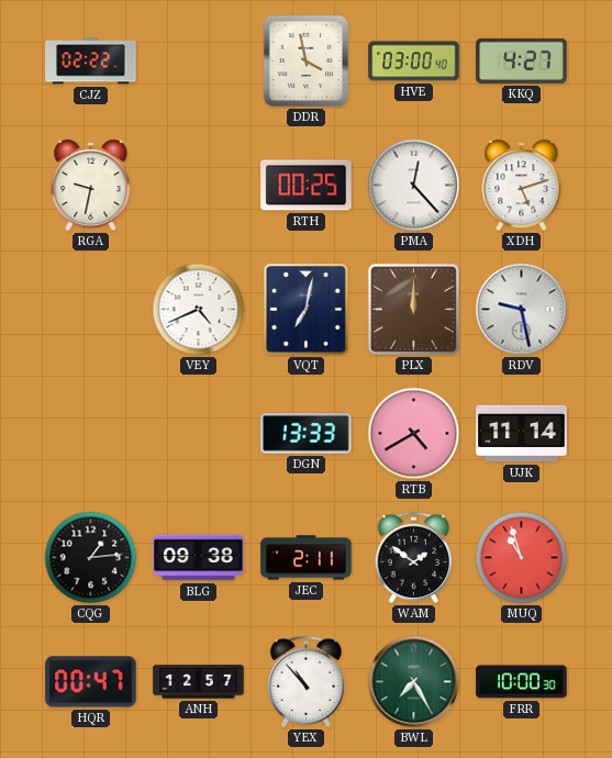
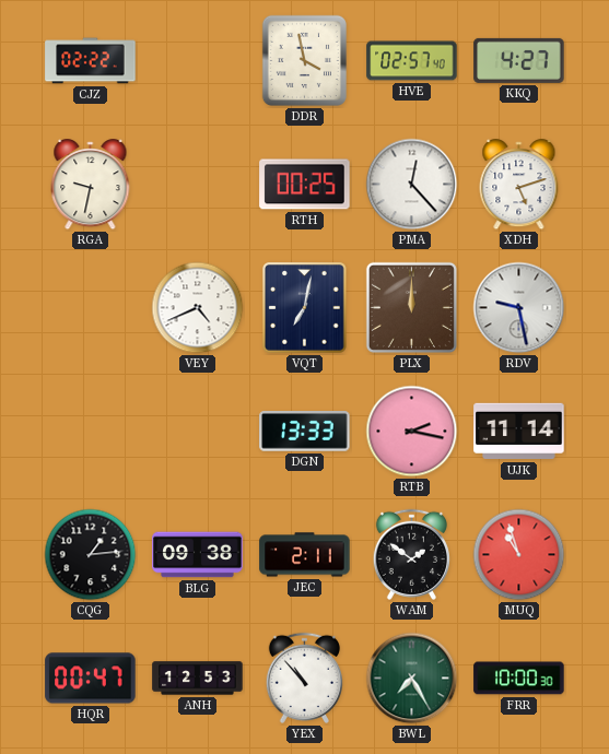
HVE: 03:00 -> 02:57
RTB: 4:40 -> 2:17
ANH: 12:57 -> 12:53
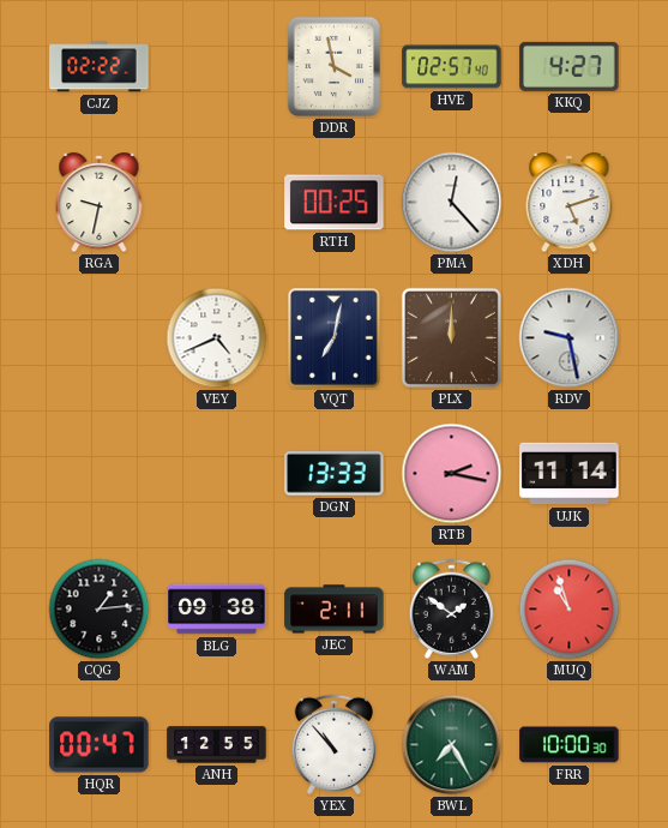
ANH: 12:53 -> 12:55
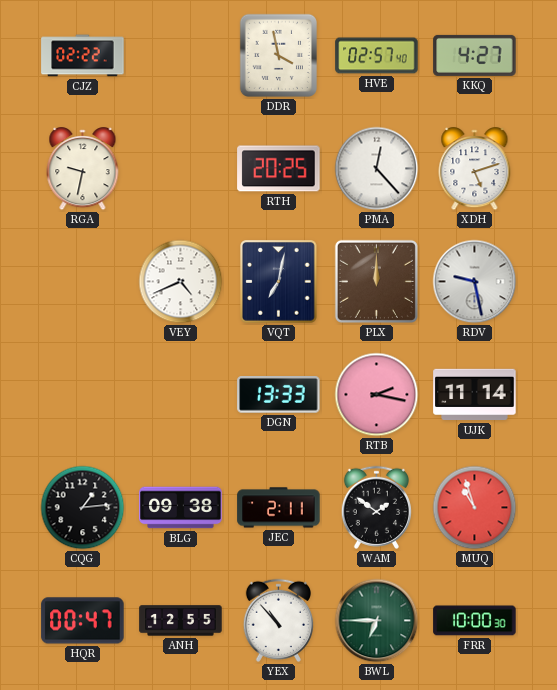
RTH: 00:25 -> 20:25
BWL: 7:25 -> 6:45
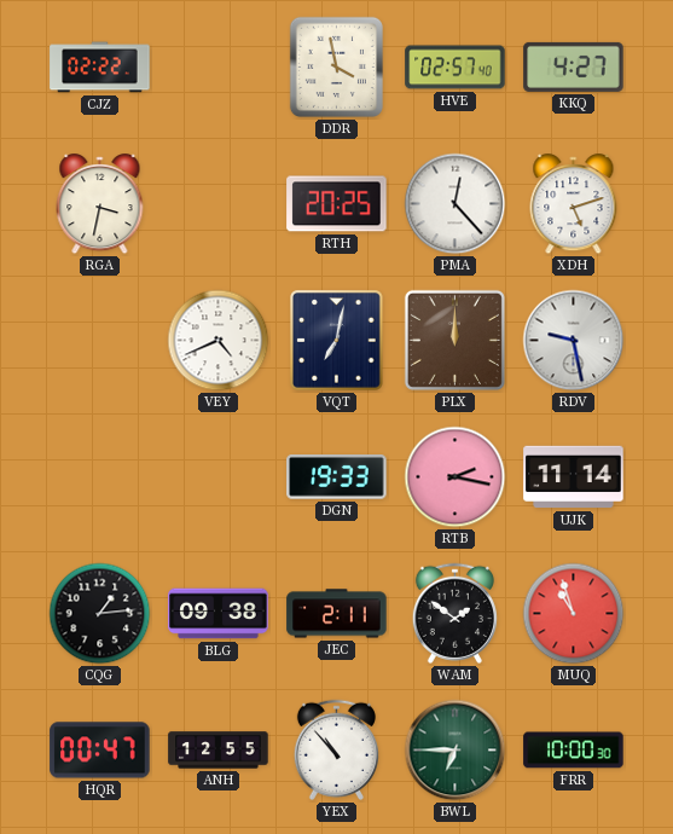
RGA: 9:32 -> 3:32
DGN: 13:33 -> 19:33
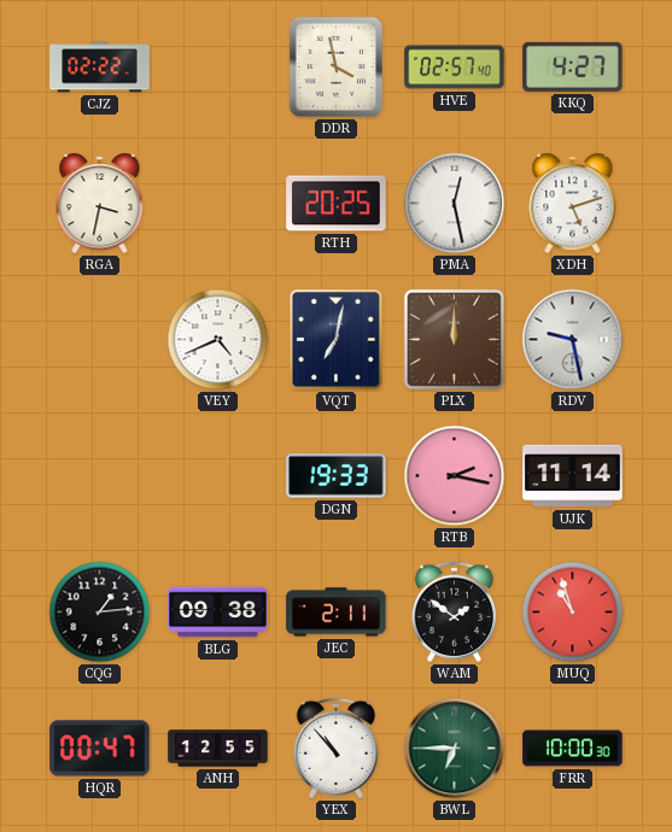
PMA: 12:23 -> 12:28
